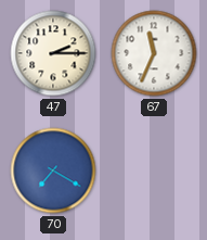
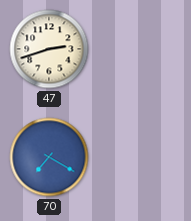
47: 2:15 -> 2:42
67: 11:34 -> none
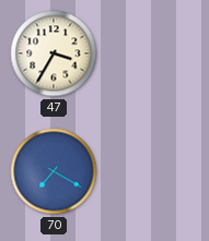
47: 2:42 -> 3:35
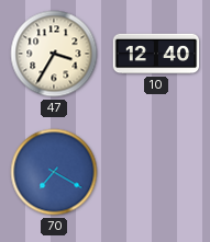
10: none -> 12:40
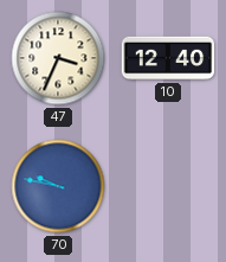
47: 3:35 -> 3:34
70: 7:20 -> 9:47
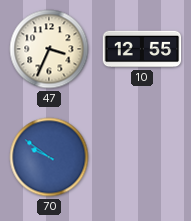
10: 12:40 -> 12:55
70: 9:47 -> 9:51
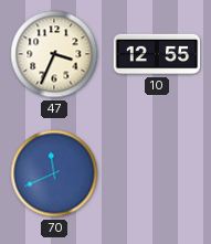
70: 9:51 -> 11:41
